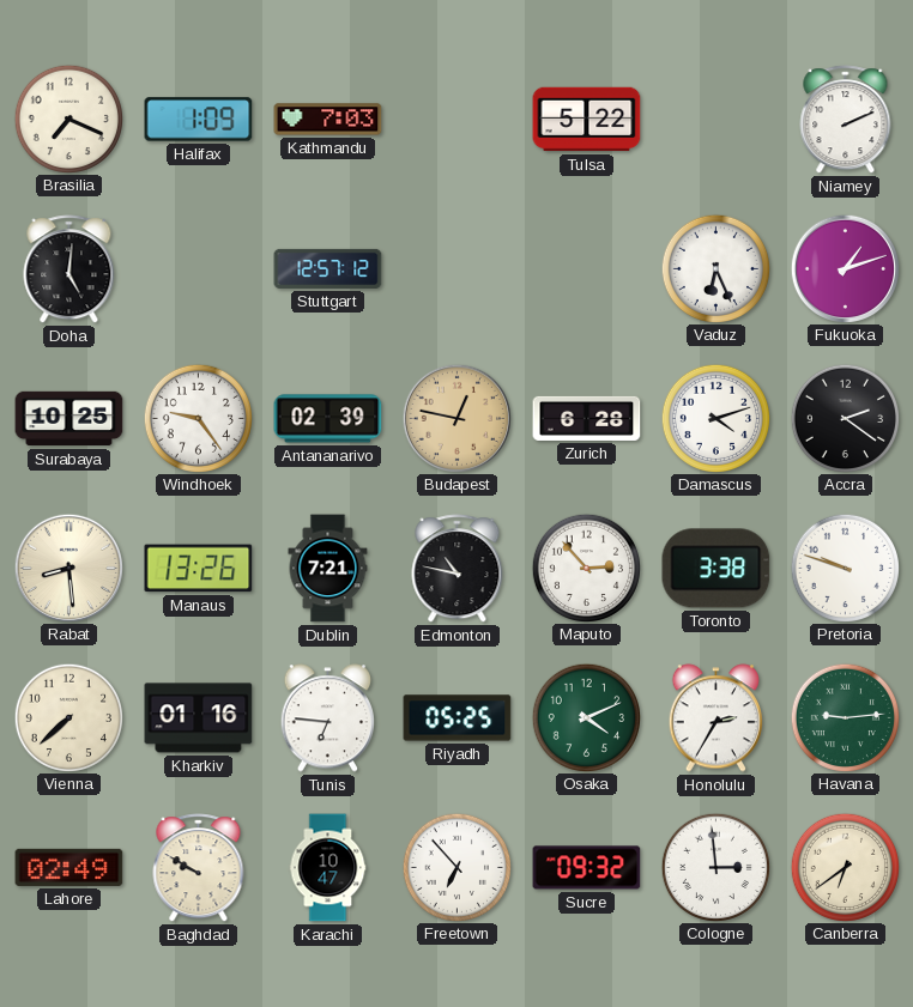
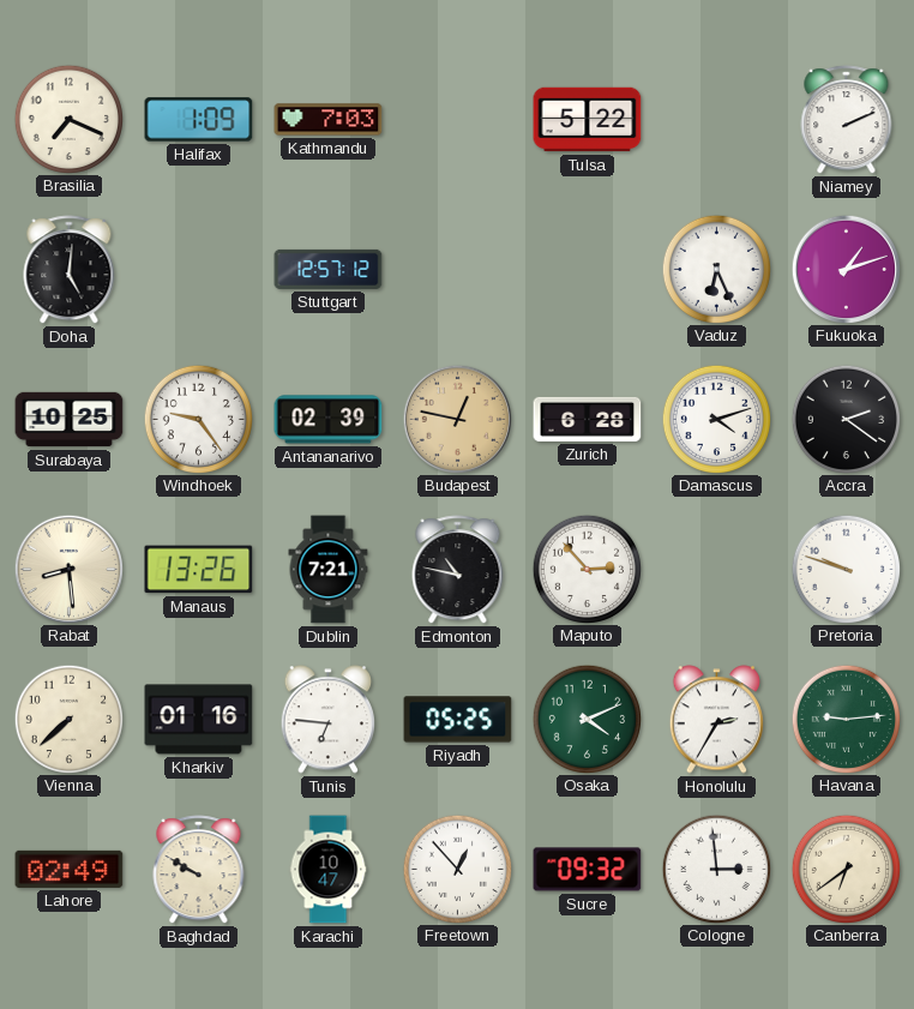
Toronto: 3:38 -> none
Freetown: 6:53 -> 12:53
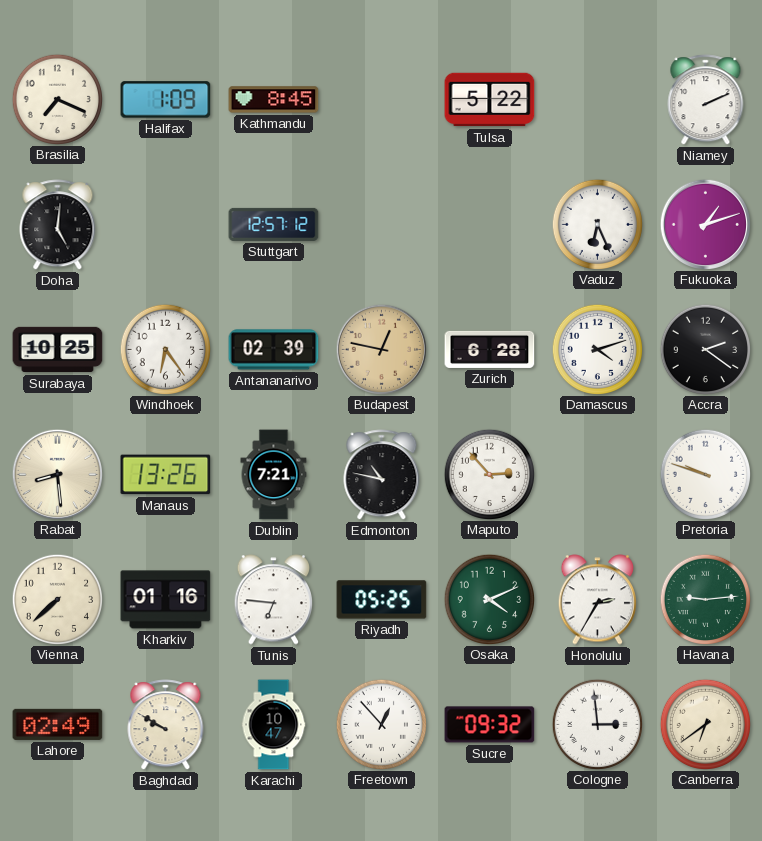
Kathmandu: 7:03 -> 8:45
Windhoek: 9:24 -> 6:24
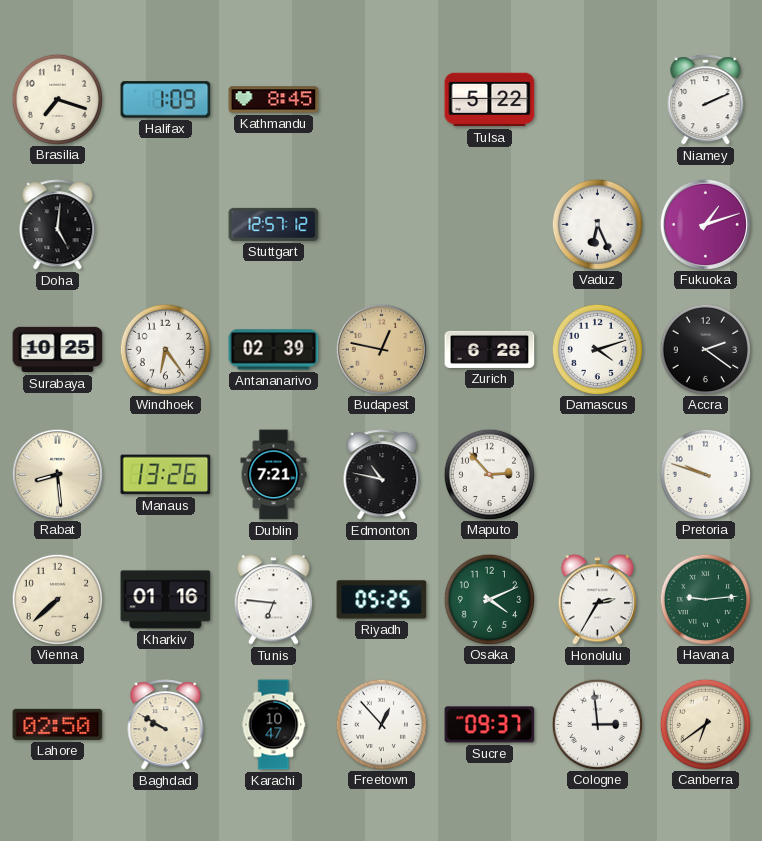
Brasilia: 7:19 -> 7:18
Lahore: 02:49 -> 02:50
Sucre: 09:32 -> 09:37
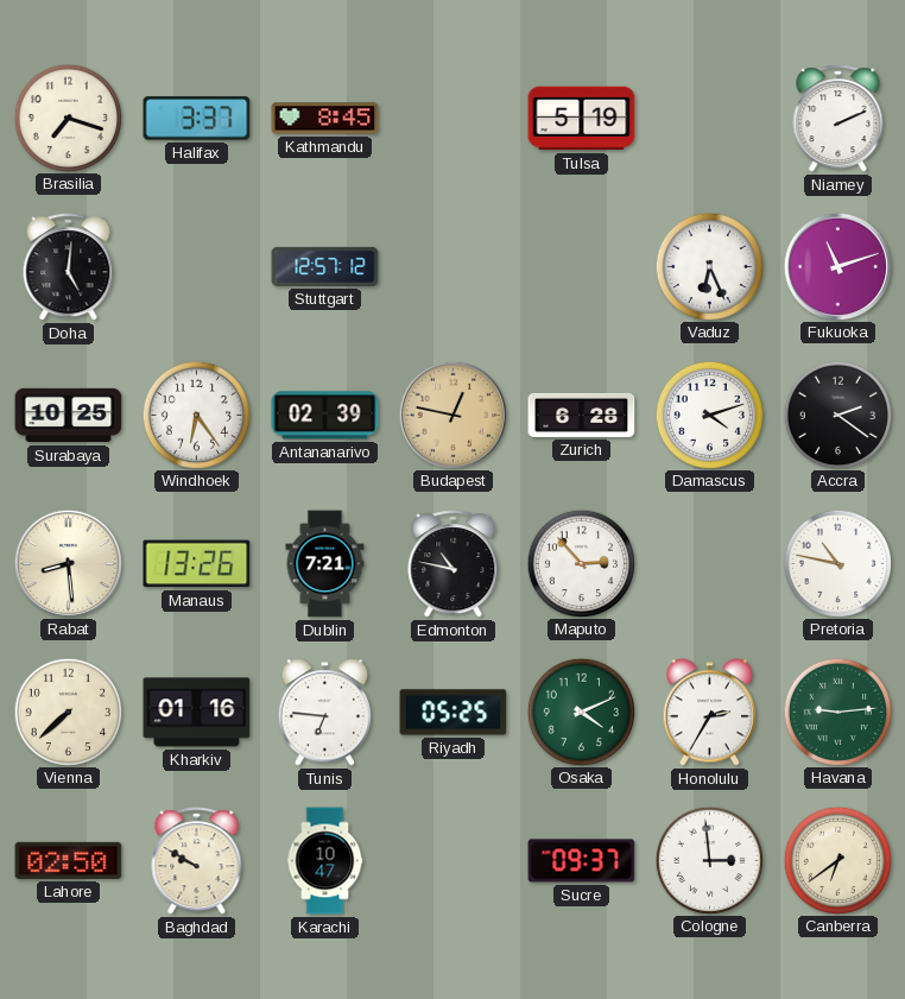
Halifax: 1:09 -> 3:37
Tulsa: 5:22 -> 5:19
Fukuoka: 1:12 -> 11:12
Pretoria: 9:48 -> 10:47
Freetown: 12:53 -> none
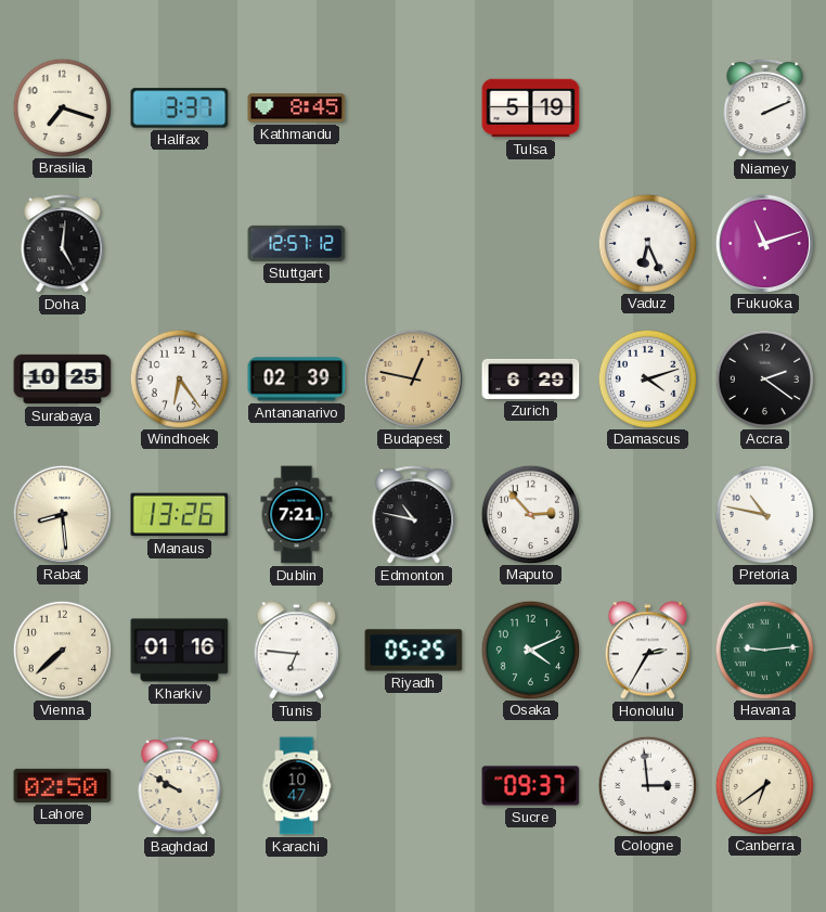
Zurich: 6:28 -> 6:29
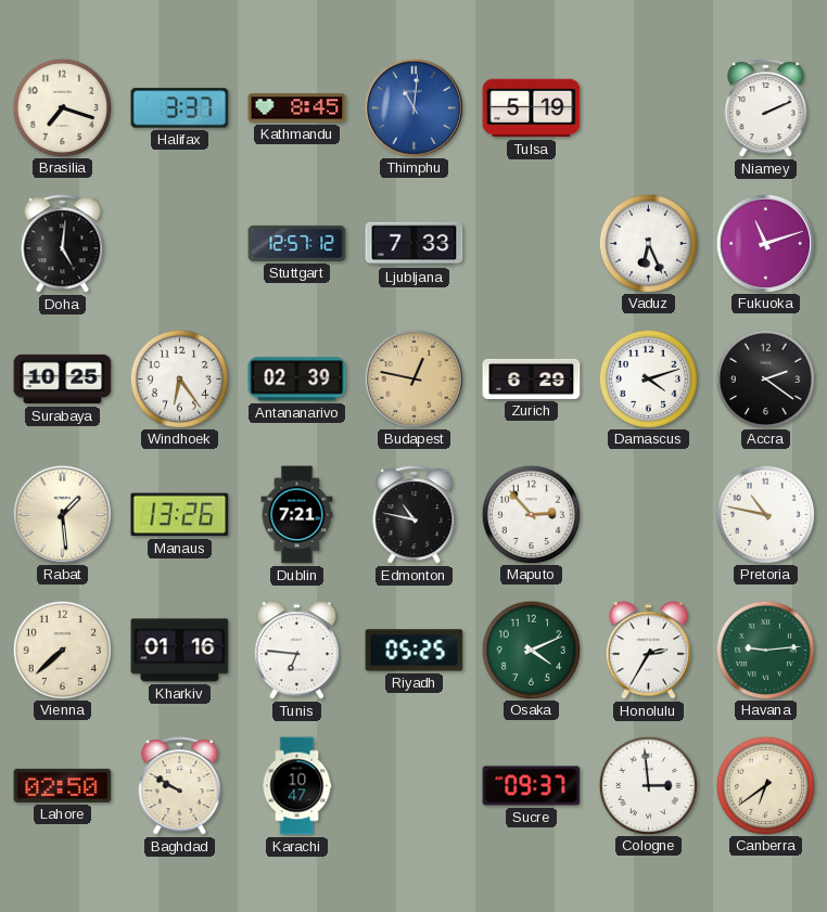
Thimphu: none -> 11:01
Ljubljana: none -> 7:33
Rabat: 8:29 -> 1:29
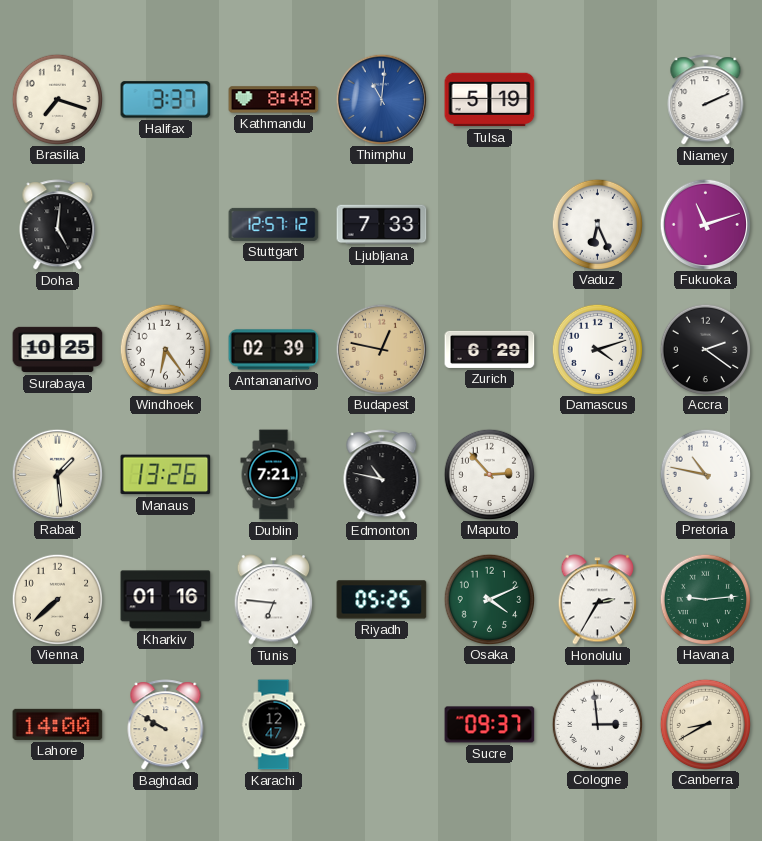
Kathmandu: 8:45 -> 8:48
Lahore: 02:50 -> 14:00
Karachi: 10:47 -> 12:47
Canberra: 6:39 -> 8:40
